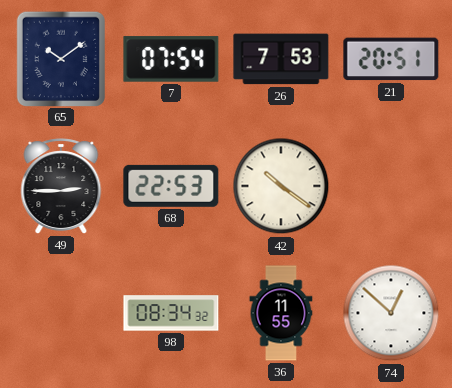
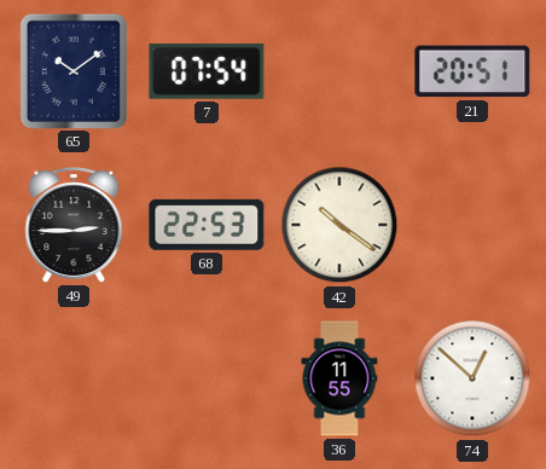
26: 7:53 -> none
98: 08:34 -> none
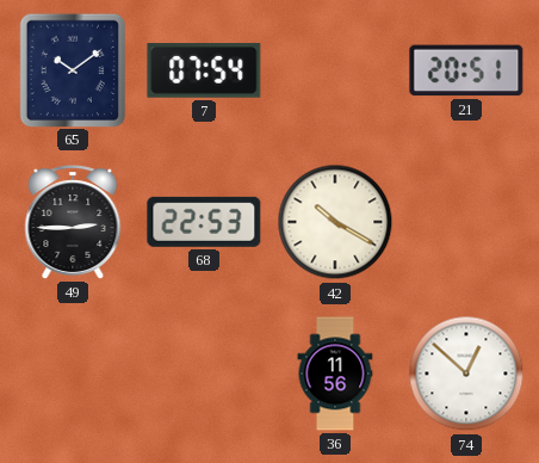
42: 10:21 -> 10:20
36: 11:55 -> 11:56
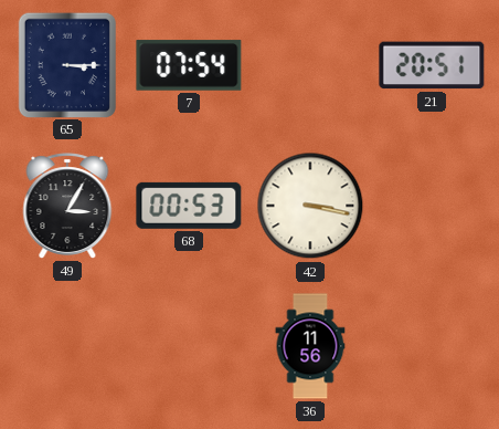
65: 10:09 -> 3:15
49: 2:45 -> 3:05
68: 22:53 -> 00:53
42: 10:20 -> 3:17
74: 12:52 -> none
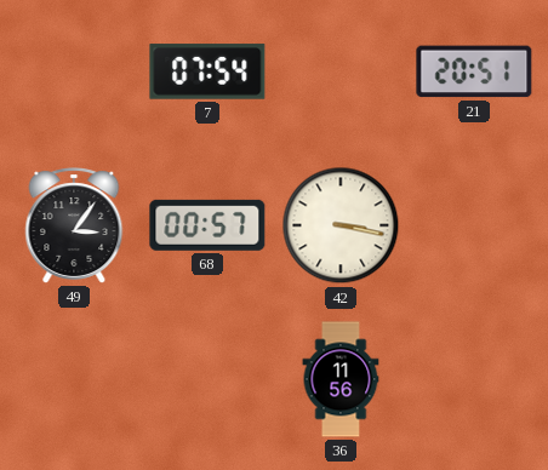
65: 3:15 -> none
49: 3:05 -> 3:06
68: 00:53 -> 00:57
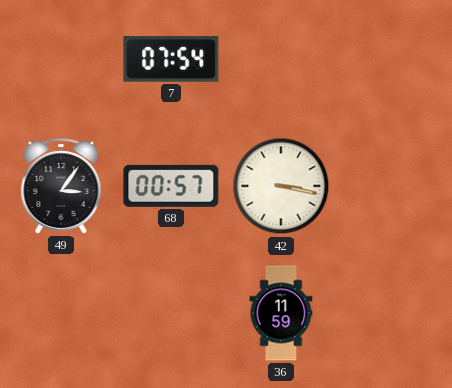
21: 20:51 -> none
36: 11:56 -> 11:59
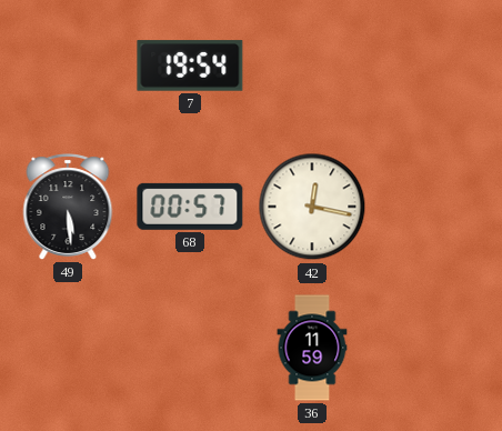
7: 07:54 -> 19:54
49: 3:06 -> 5:29
42: 3:17 -> 12:17
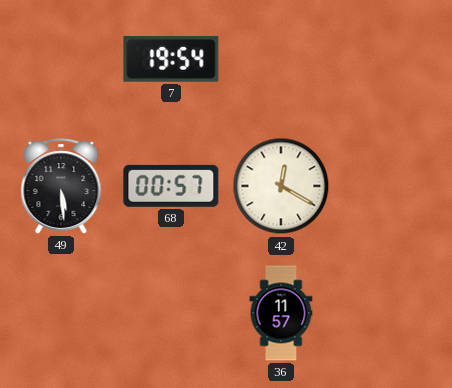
42: 12:17 -> 12:20
36: 11:59 -> 11:57
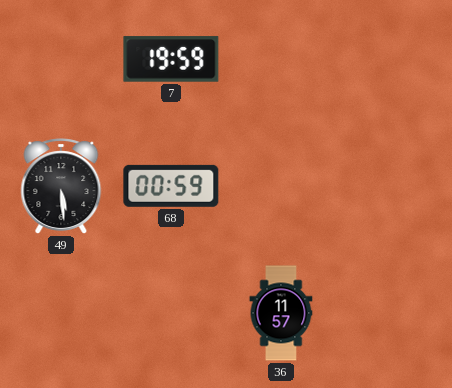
7: 19:54 -> 19:59
68: 00:57 -> 00:59
42: 12:20 -> none
